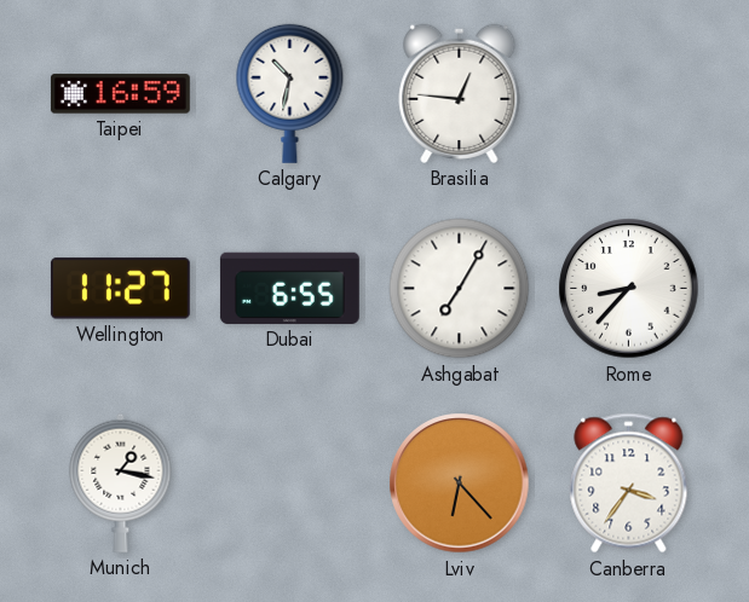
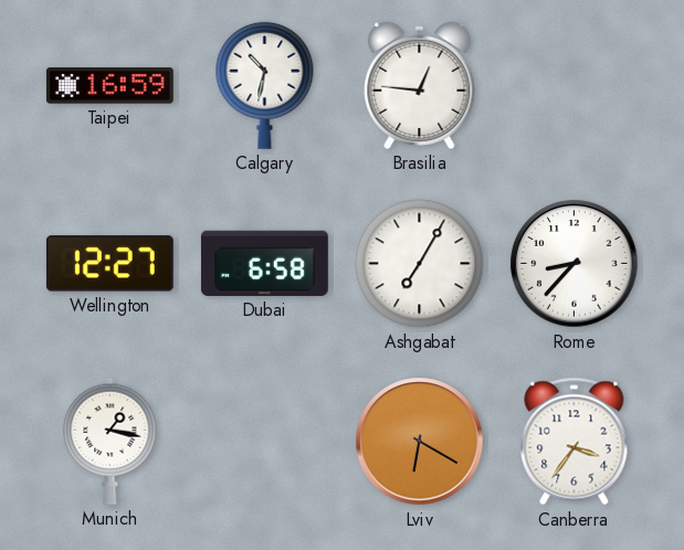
Wellington: 11:27 -> 12:27
Dubai: 6:55 -> 6:58
Lviv: 6:23 -> 6:20
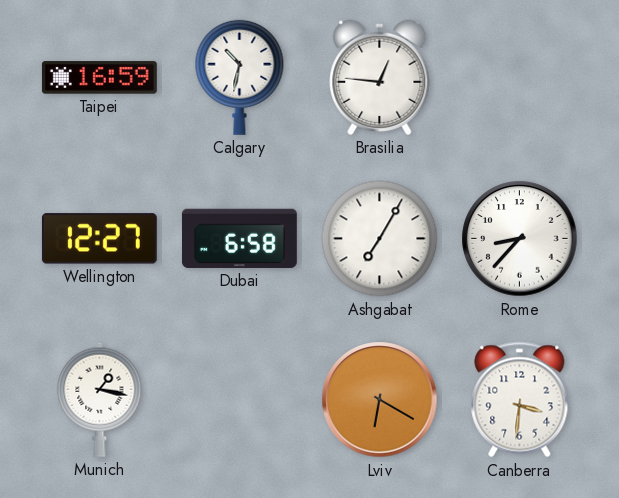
Canberra: 3:36 -> 3:31
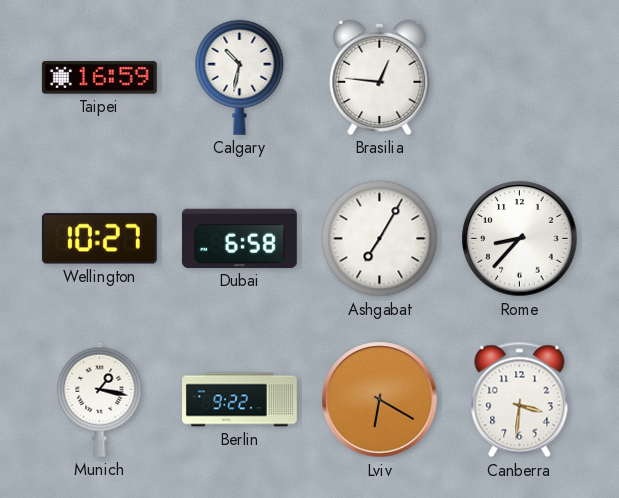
Wellington: 12:27 -> 10:27
Berlin: none -> 9:22
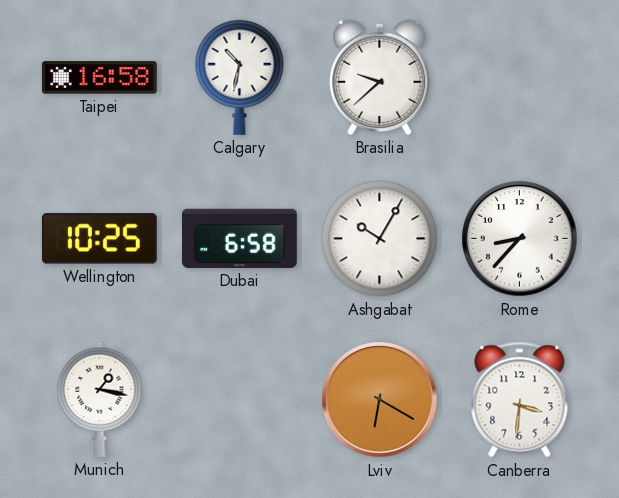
Taipei: 16:59 -> 16:58
Brasilia: 12:46 -> 9:38
Wellington: 10:27 -> 10:25
Ashgabat: 7:05 -> 10:05
Berlin: 9:22 -> none
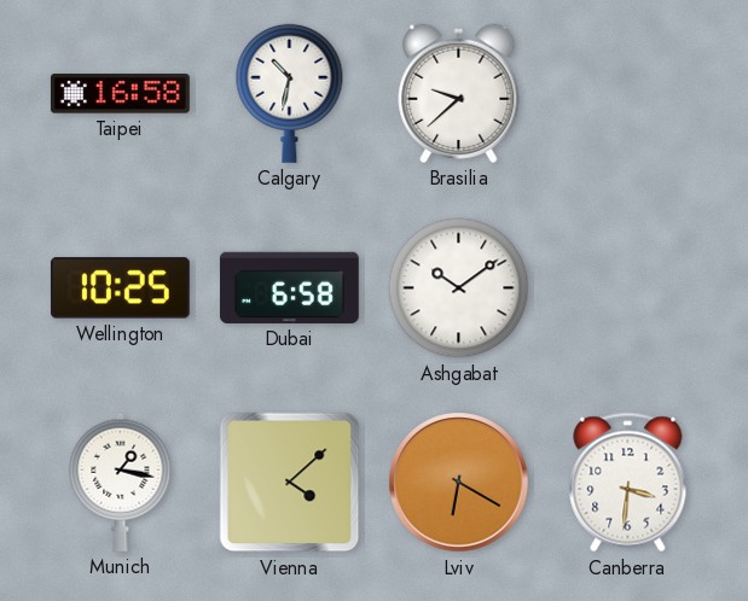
Ashgabat: 10:05 -> 10:09
Rome: 8:37 -> none
Vienna: none -> 4:08
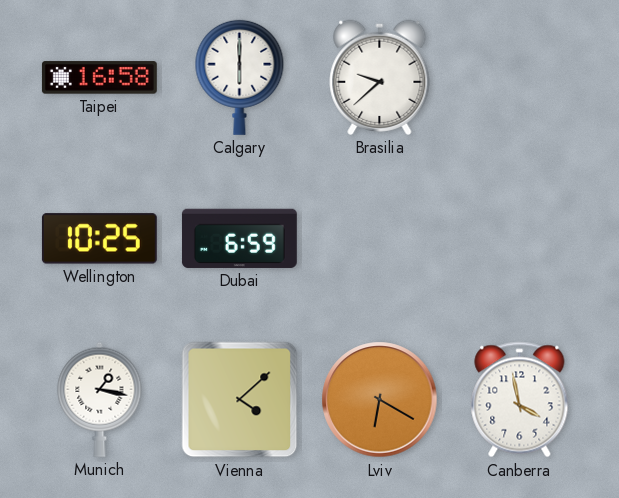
Calgary: 10:32 -> 6:00
Dubai: 6:58 -> 6:59
Ashgabat: 10:09 -> none
Canberra: 3:31 -> 3:58
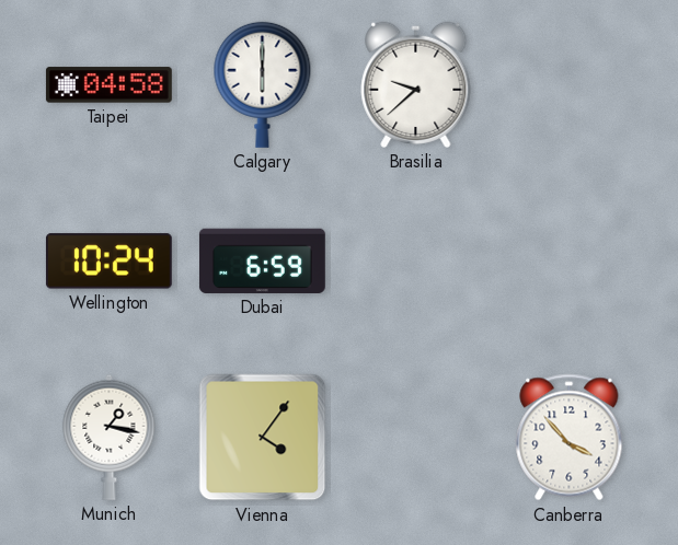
Taipei: 16:58 -> 04:58
Wellington: 10:25 -> 10:24
Vienna: 4:08 -> 4:06
Lviv: 6:20 -> none
Canberra: 3:58 -> 3:53
